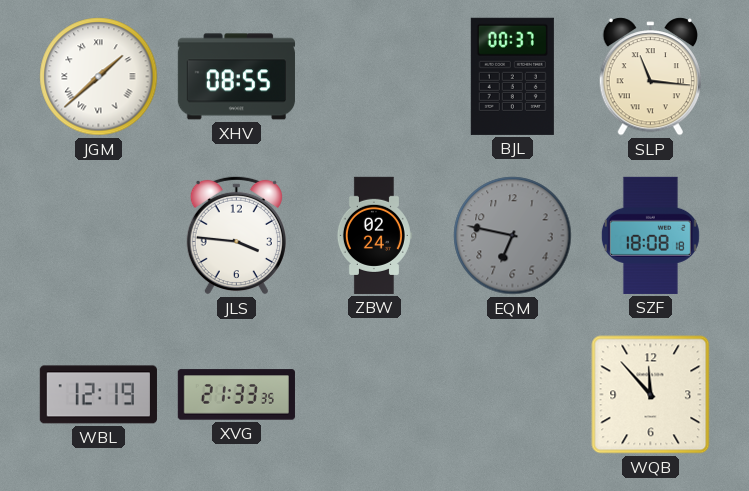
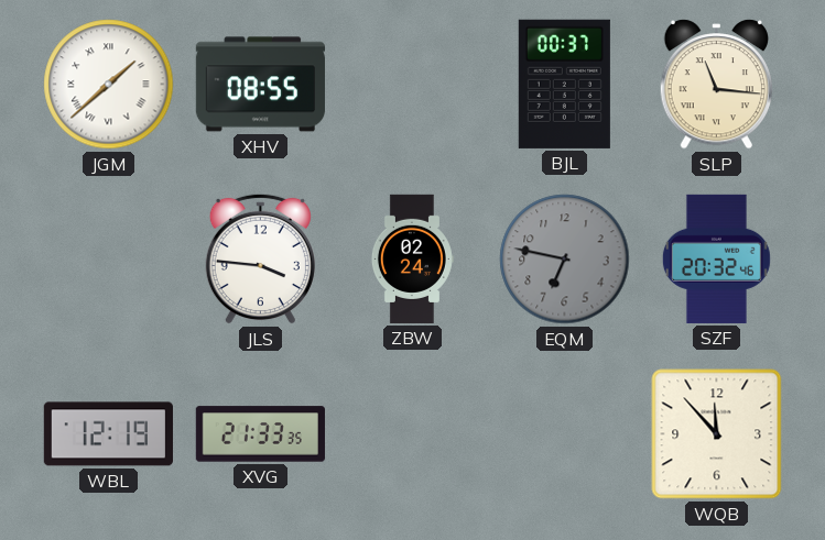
SZF: 18:08 -> 20:32
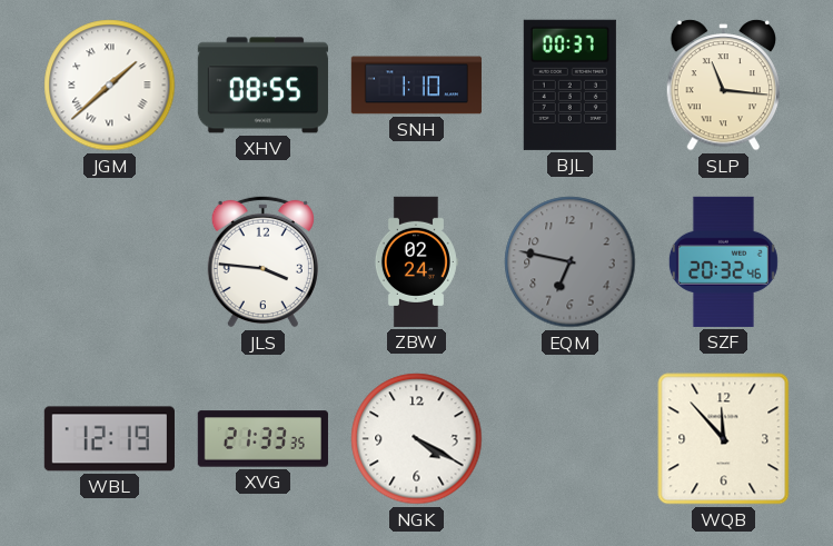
SNH: none -> 1:10
NGK: none -> 4:20
